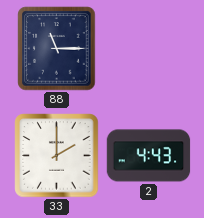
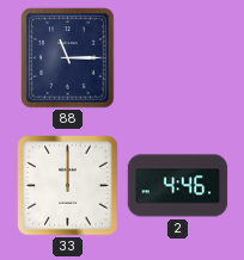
33: 2:00 -> 12:00
2: 4:43 -> 4:46
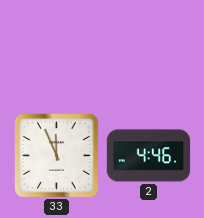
88: 11:15 -> none
33: 12:00 -> 11:56
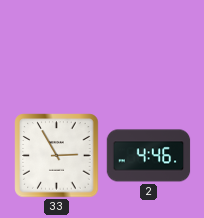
33: 11:56 -> 2:55
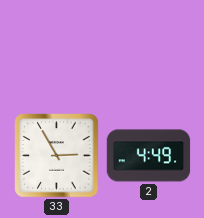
2: 4:46 -> 4:49
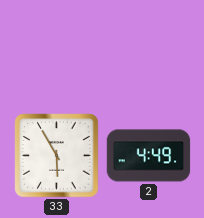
33: 2:55 -> 5:55
